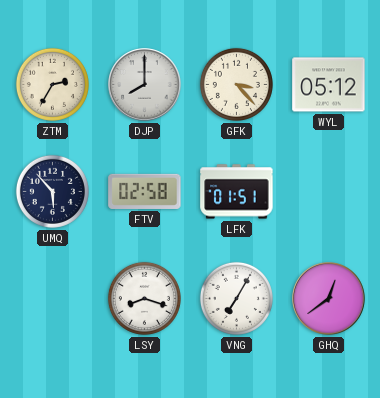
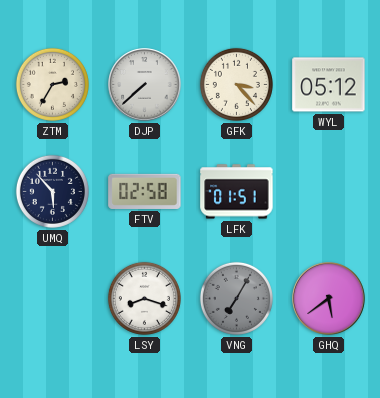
DJP: 8:00 -> 7:38
VNG dial: white -> grey
GHQ: 12:39 -> 5:39
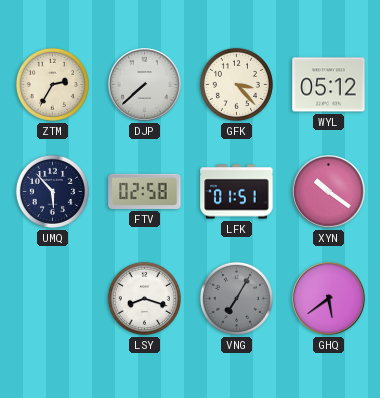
XYN: none -> 10:21
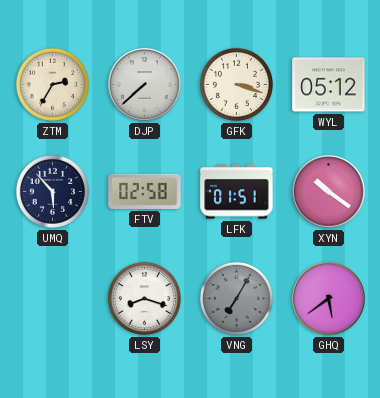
GFK: 3:23 -> 3:18
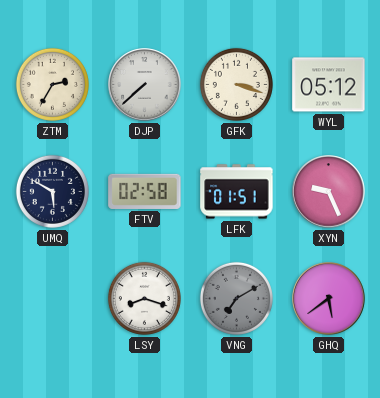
UMQ: 5:53 -> 5:50
XYN: 10:21 -> 9:26
VNG: 7:05 -> 7:10
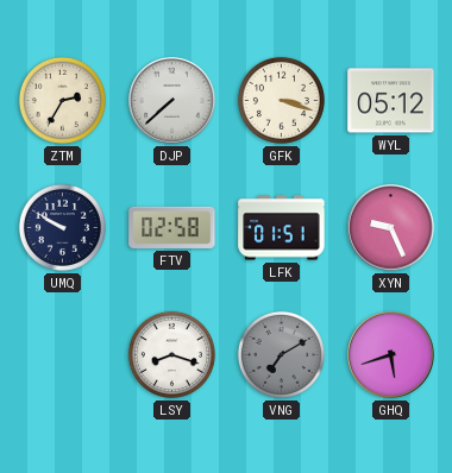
UMQ: 5:50 -> 9:50
GHQ: 5:39 -> 5:42
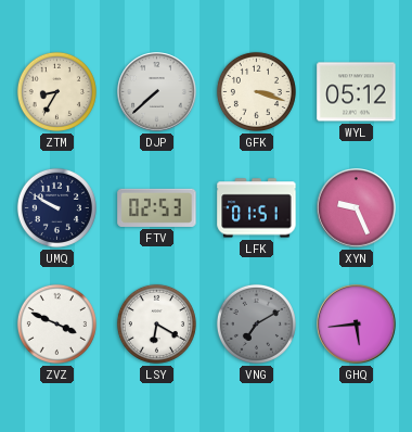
ZTM: 2:35 -> 8:35
FTV: 02:58 -> 02:53
ZVZ: none -> 3:49
LSY: 8:18 -> 6:20
GHQ: 5:42 -> 5:44
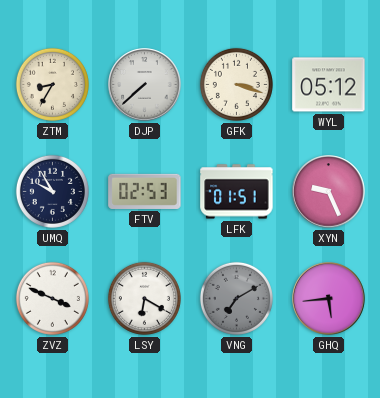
UMQ: 9:50 -> 9:55
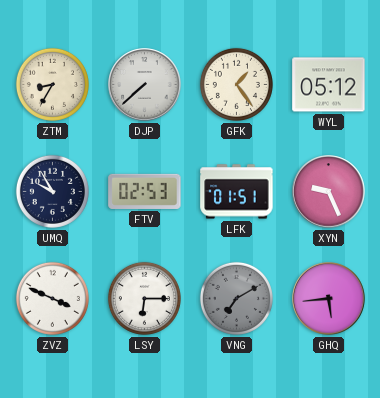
GFK: 3:18 -> 1:24
LSY: 6:20 -> 6:15
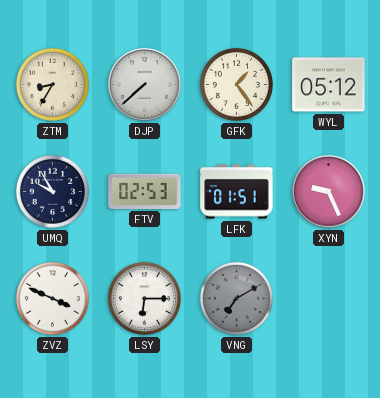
GHQ: 5:44 -> none
